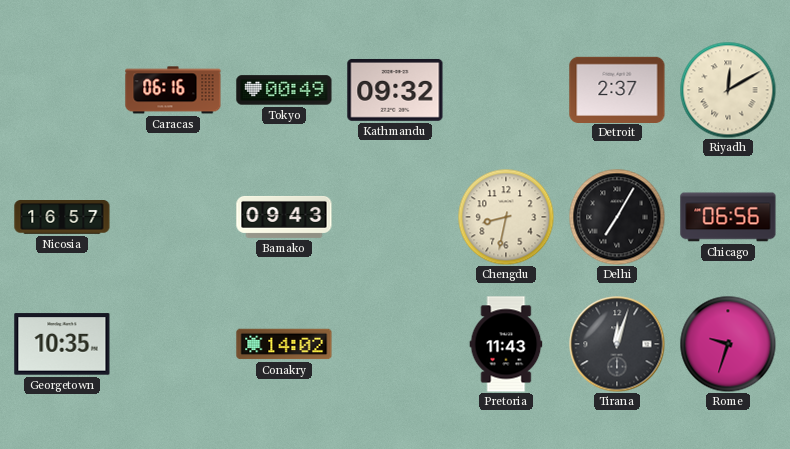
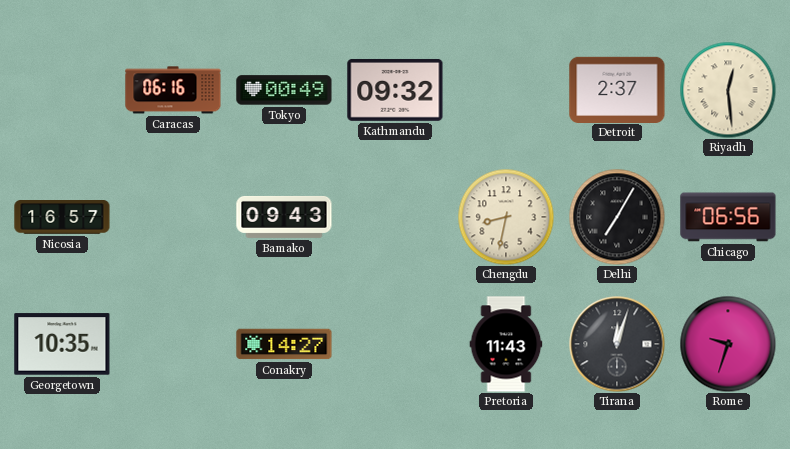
Riyadh: 12:10 -> 12:29
Conakry: 14:02 -> 14:27
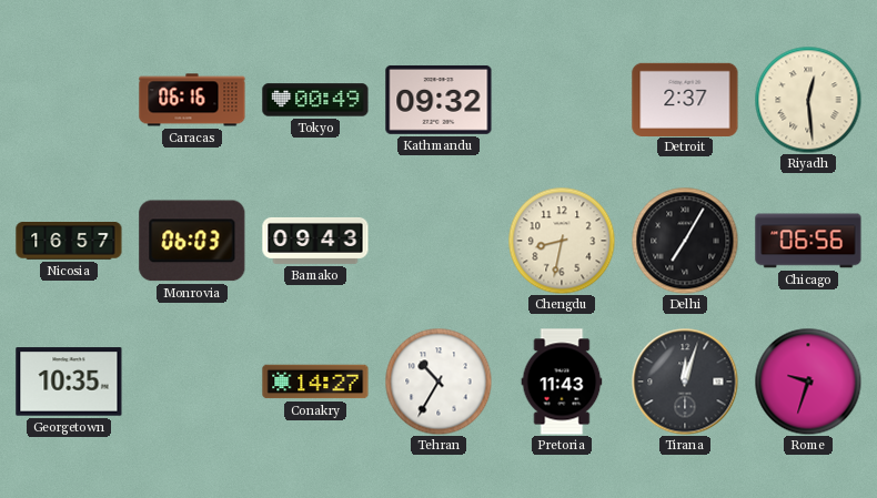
Monrovia: none -> 06:03
Tehran: none -> 10:35
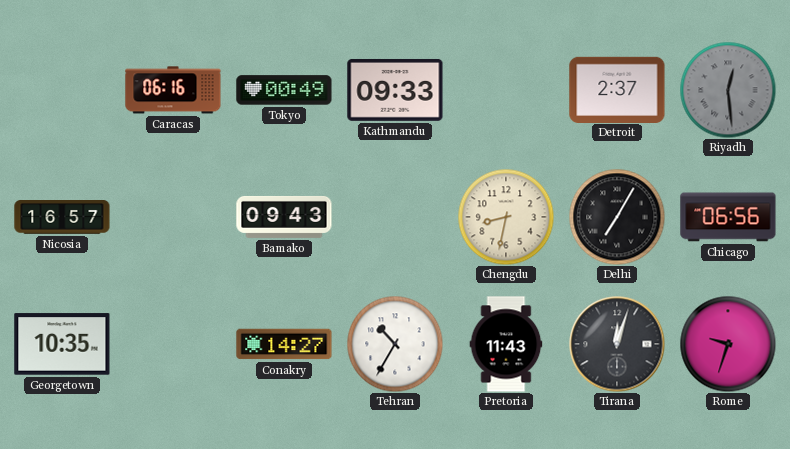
Kathmandu: 09:32 -> 09:33
Riyadh dial: cream -> grey
Monrovia: 06:03 -> none
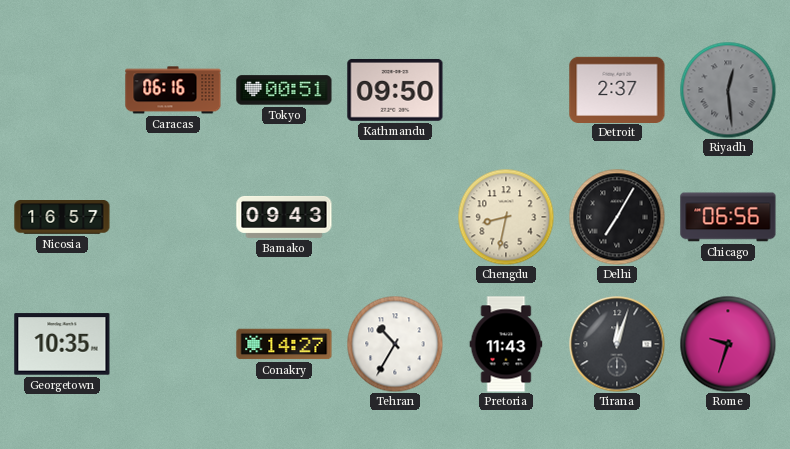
Tokyo: 00:49 -> 00:51
Kathmandu: 09:33 -> 09:50
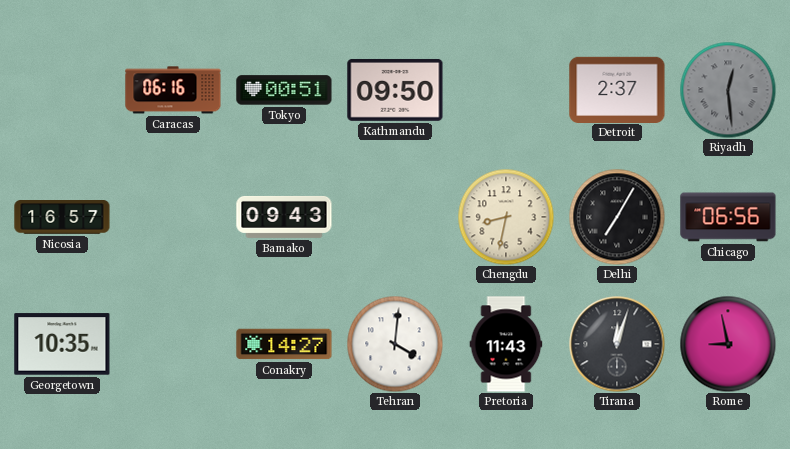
Tehran: 10:35 -> 4:01
Rome: 9:33 -> 8:58
